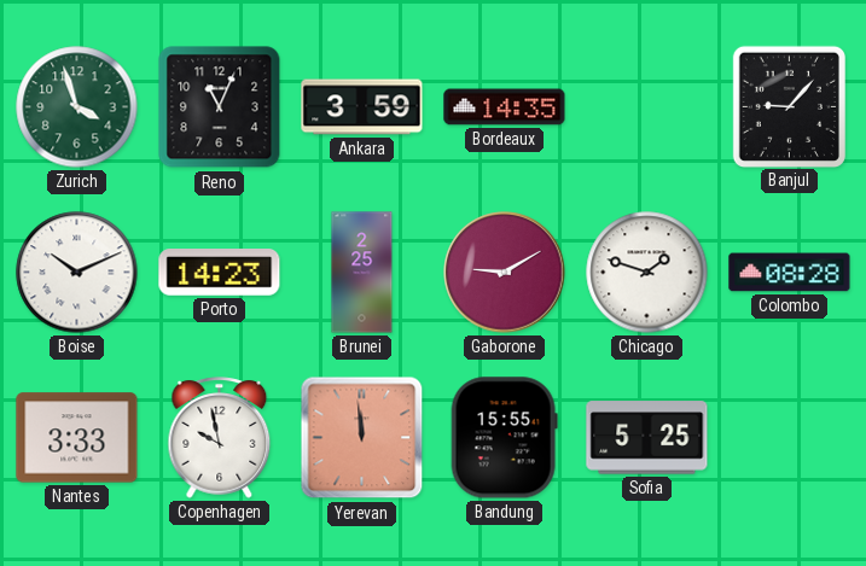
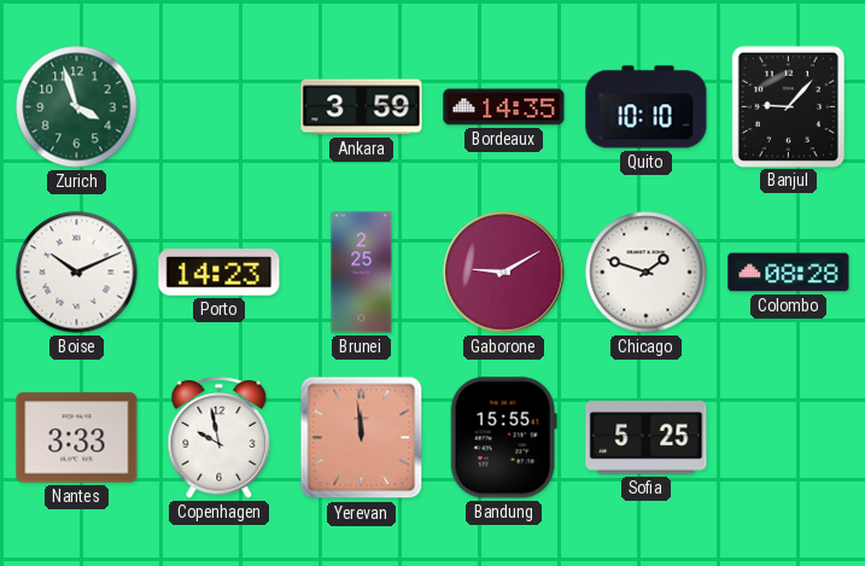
Reno: 11:04 -> none
Quito: none -> 10:10
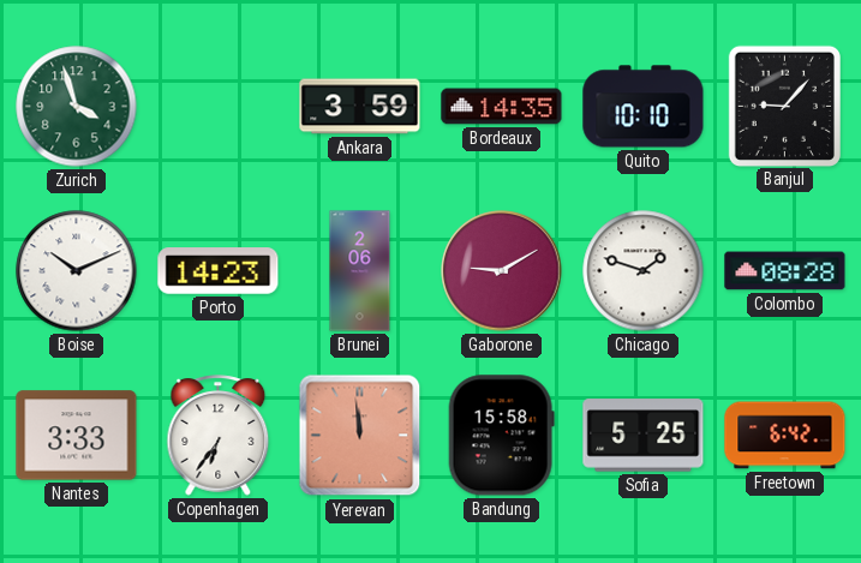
Brunei: 2:25 -> 2:06
Copenhagen: 9:58 -> 6:36
Bandung: 15:55 -> 15:58
Freetown: none -> 6:42
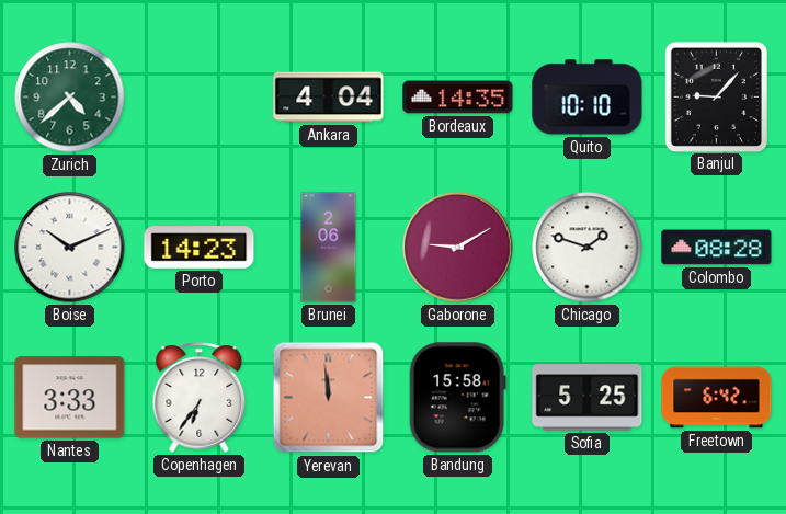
Zurich: 3:57 -> 4:38
Ankara: 3:59 -> 4:04
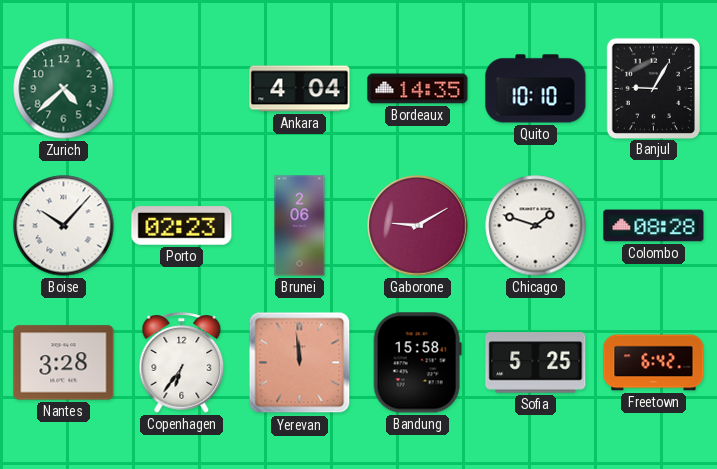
Banjul: 9:07 -> 9:05
Boise: 10:11 -> 10:07
Porto: 14:23 -> 02:23
Nantes: 3:33 -> 3:28
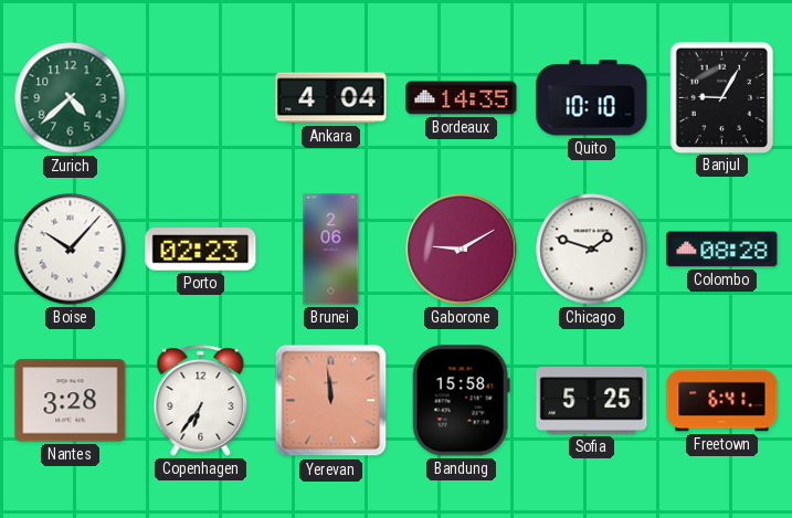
Freetown: 6:42 -> 6:41
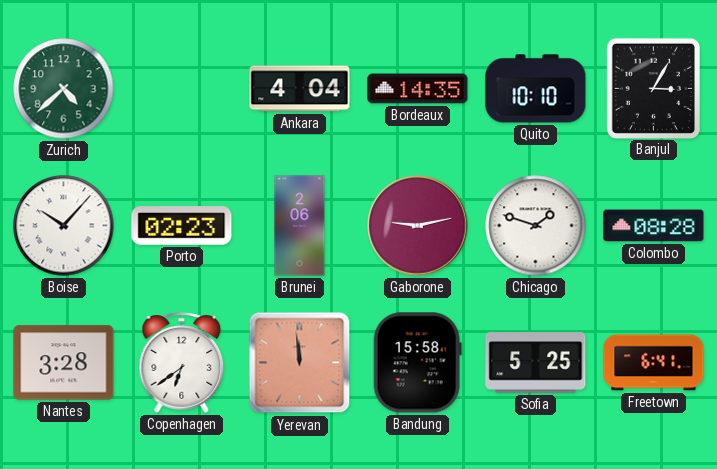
Banjul: 9:05 -> 3:05
Gaborone: 9:10 -> 9:13
Copenhagen: 6:36 -> 6:39
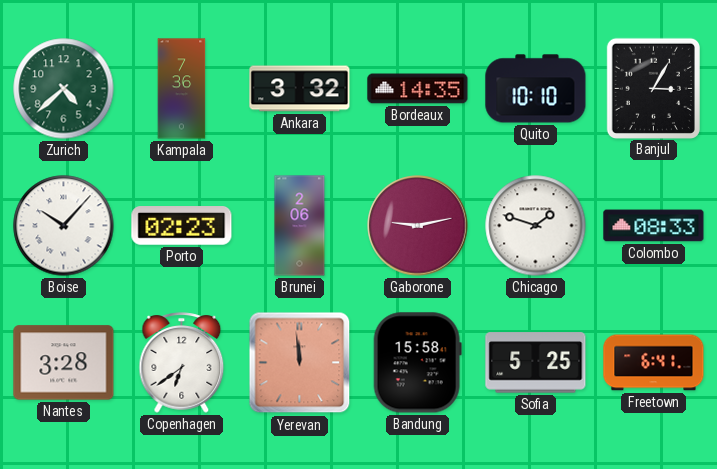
Kampala: none -> 7:36
Ankara: 4:04 -> 3:32
Colombo: 08:28 -> 08:33
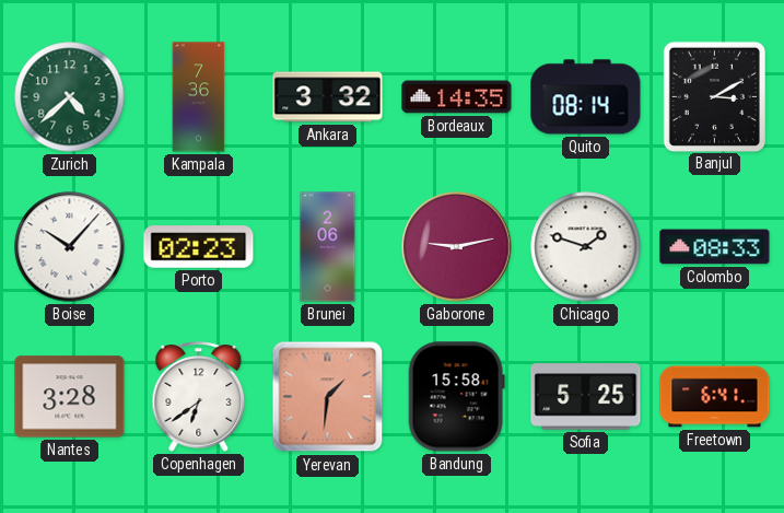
Quito: 10:10 -> 08:14
Banjul: 3:05 -> 3:10
Yerevan: 11:59 -> 1:31
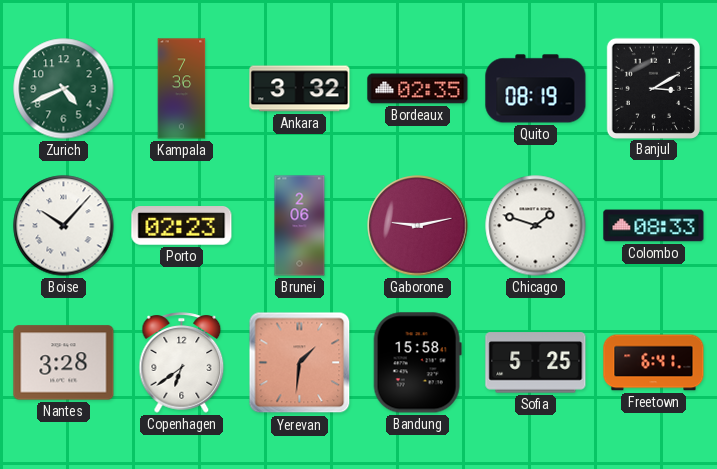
Zurich: 4:38 -> 4:41
Bordeaux: 14:35 -> 02:35
Quito: 08:14 -> 08:19
